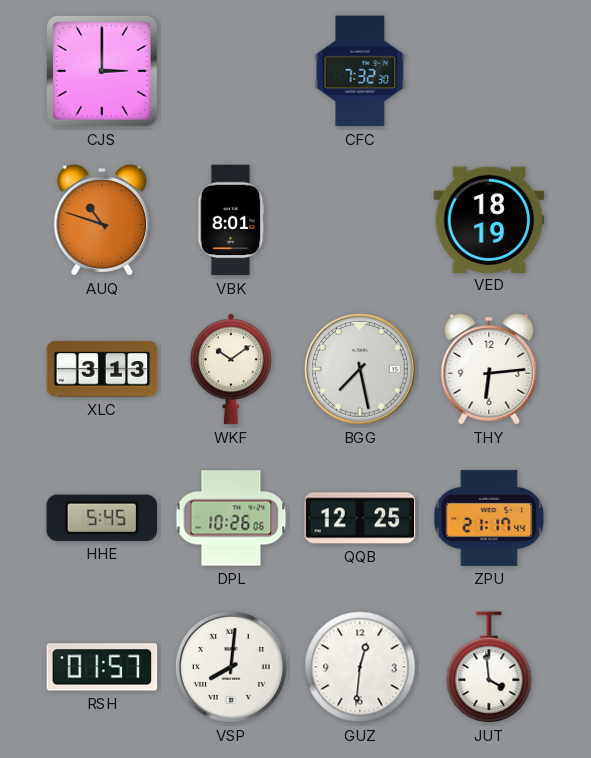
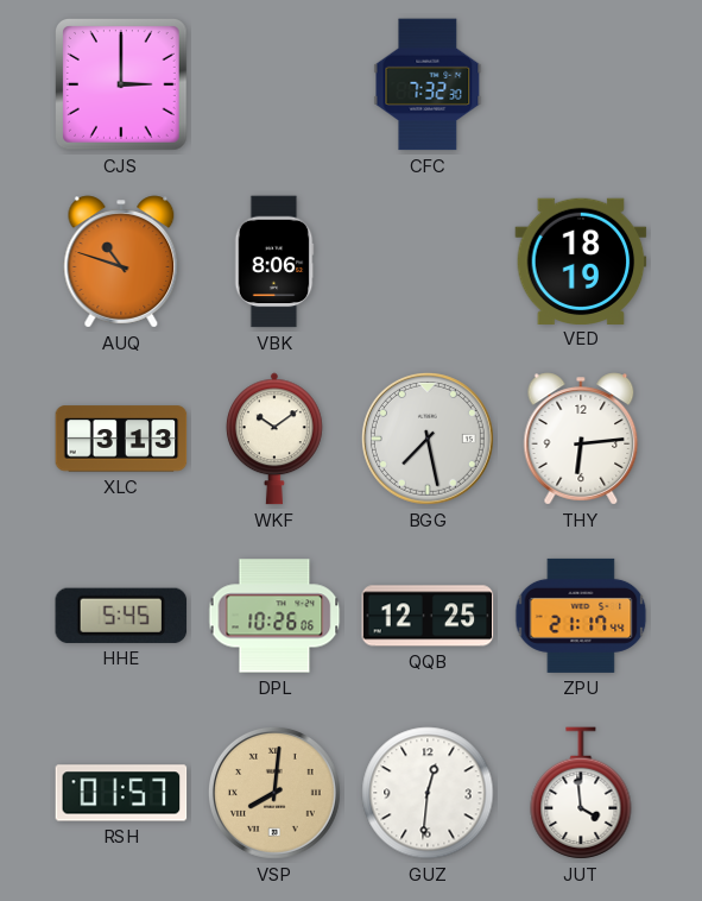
VBK: 8:01 -> 8:06
VSP dial: white -> champagne
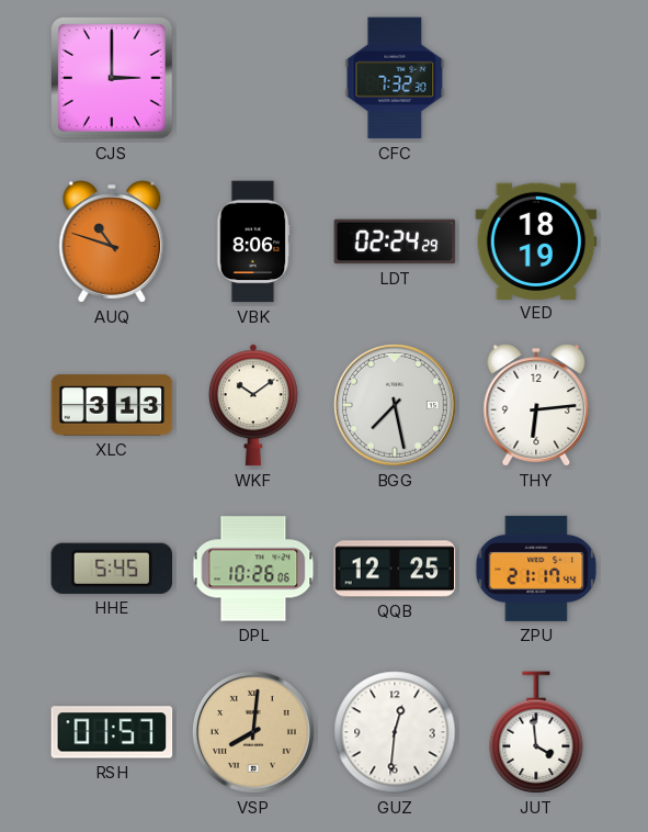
LDT: none -> 02:24
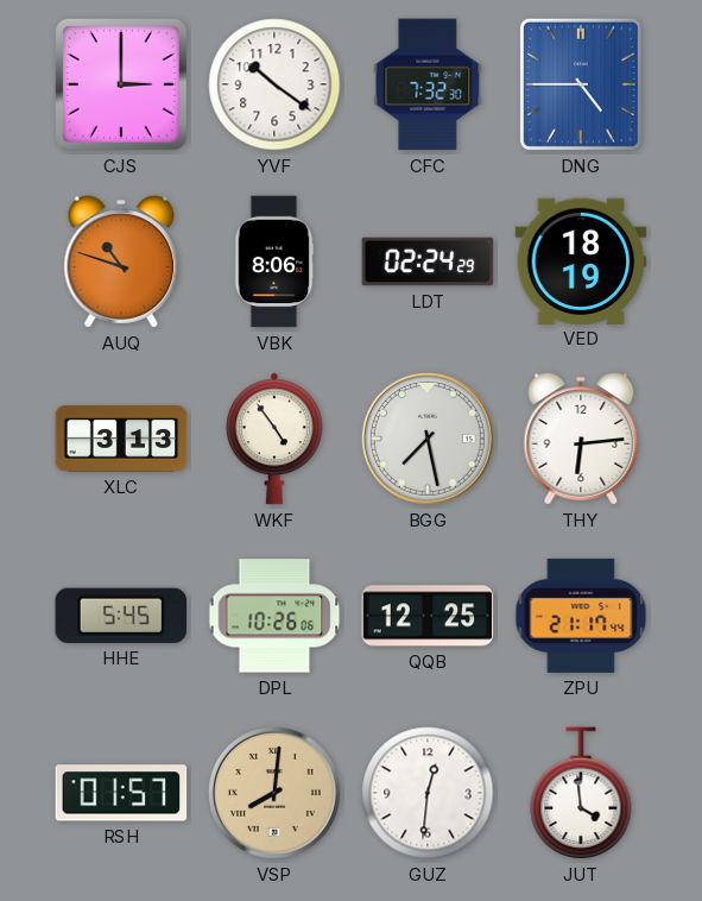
YVF: none -> 10:21
DNG: none -> 4:45
WKF: 10:09 -> 4:54
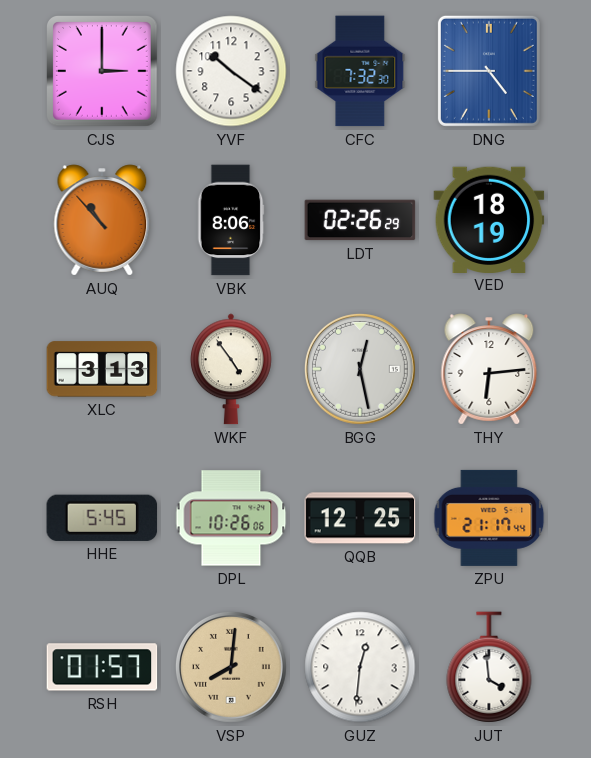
AUQ: 10:48 -> 10:53
LDT: 02:24 -> 02:26
BGG: 7:28 -> 12:28
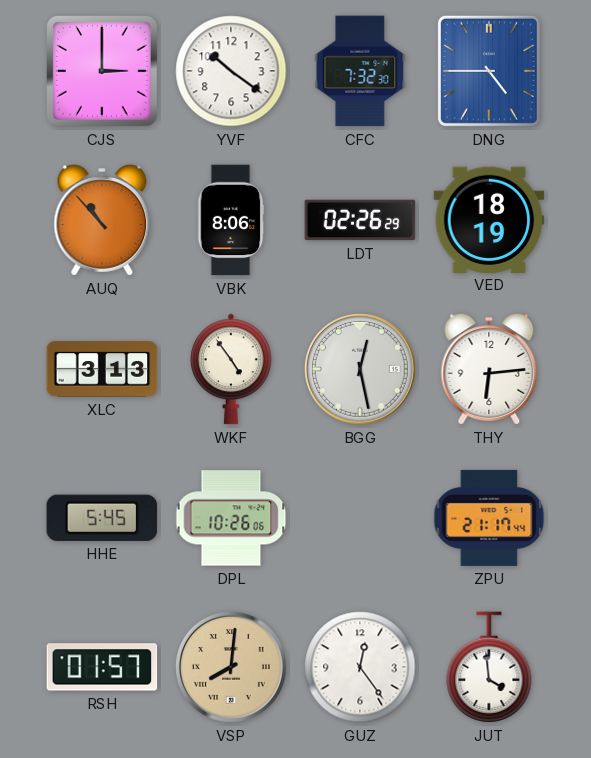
QQB: 12:25 -> none
GUZ: 12:31 -> 12:24
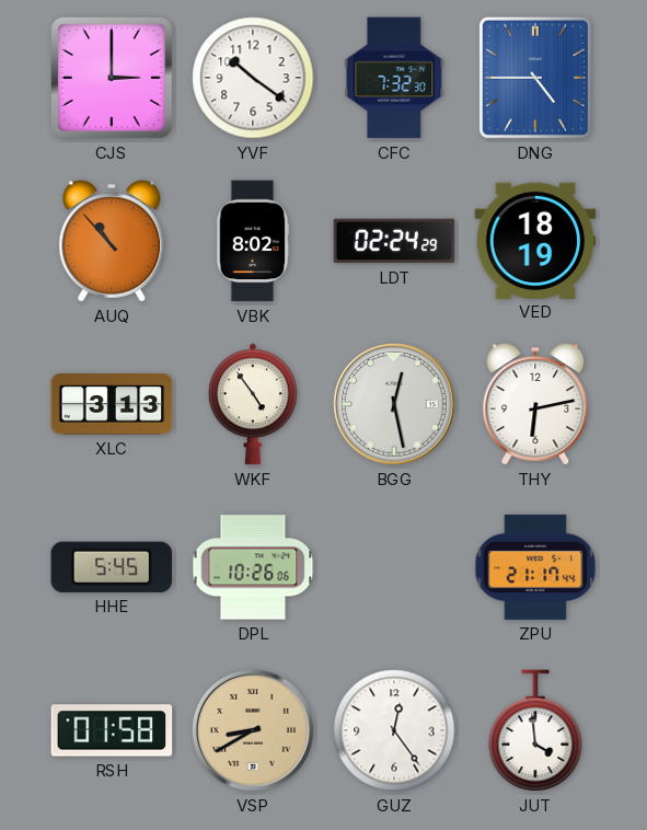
VBK: 8:06 -> 8:02
LDT: 02:26 -> 02:24
THY: 6:14 -> 6:13
RSH: 01:57 -> 01:58
VSP: 8:01 -> 8:40
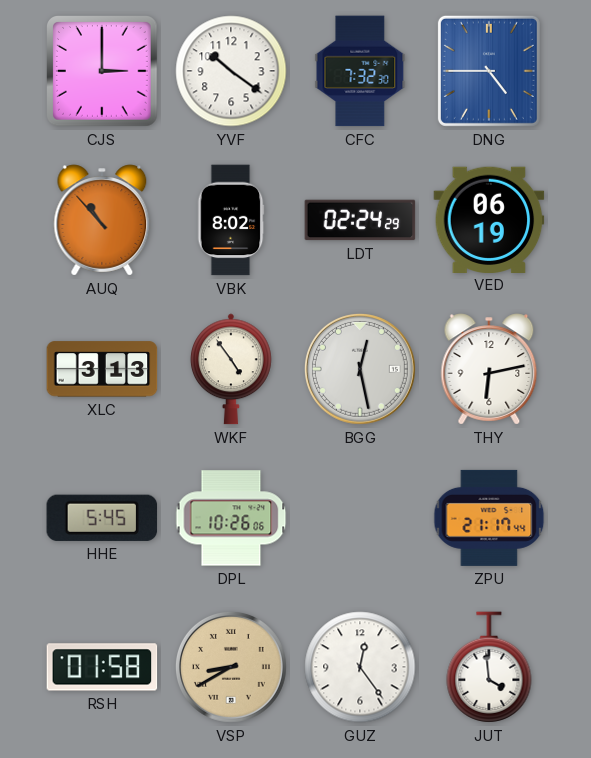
VED: 18:19 -> 06:19
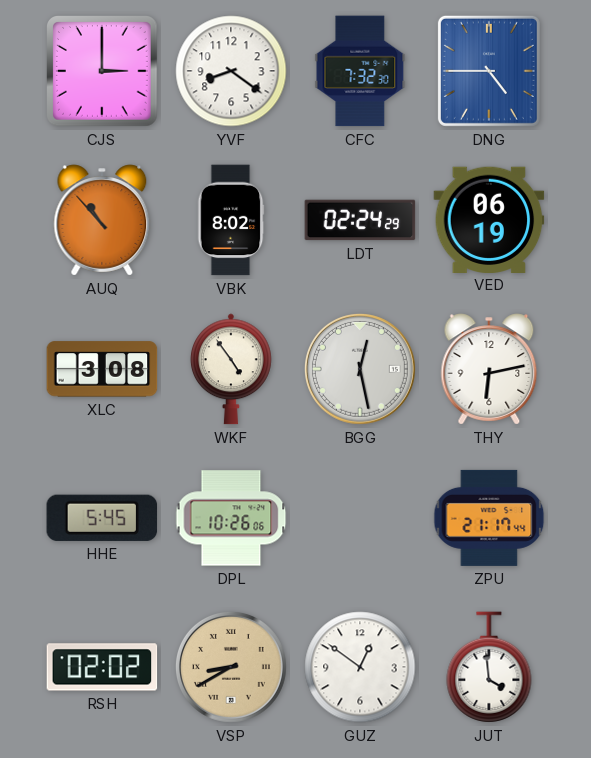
YVF: 10:21 -> 8:21
XLC: 3:13 -> 3:08
RSH: 01:58 -> 02:02
GUZ: 12:24 -> 12:51
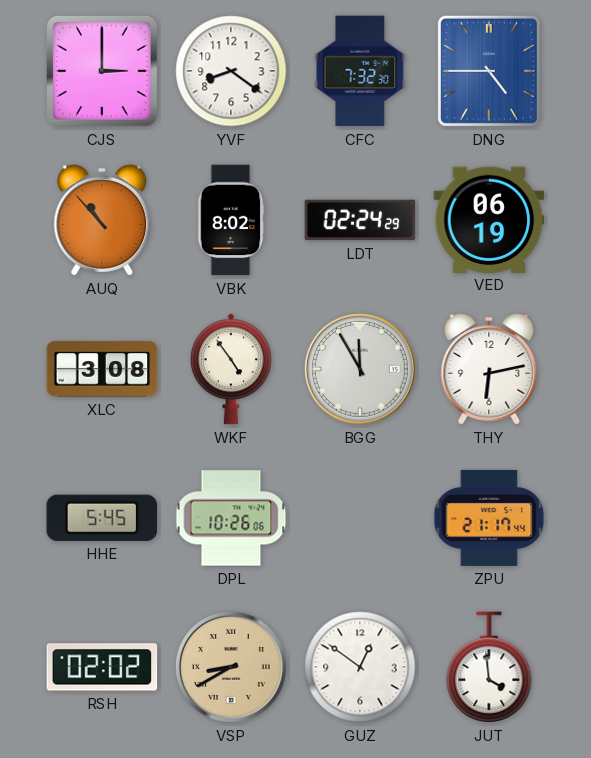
BGG: 12:28 -> 11:55
